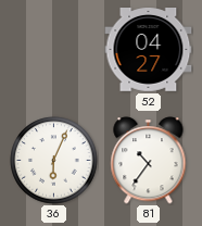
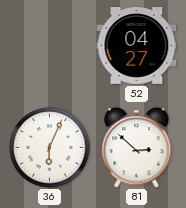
81: 10:36 -> 2:52
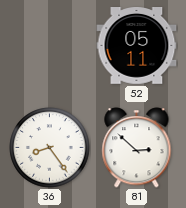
52: 04:27 -> 05:11
36: 6:04 -> 8:24
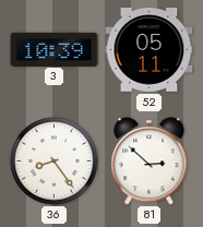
3: none -> 10:39
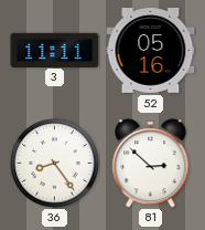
3: 10:39 -> 11:11
52: 05:11 -> 05:16
